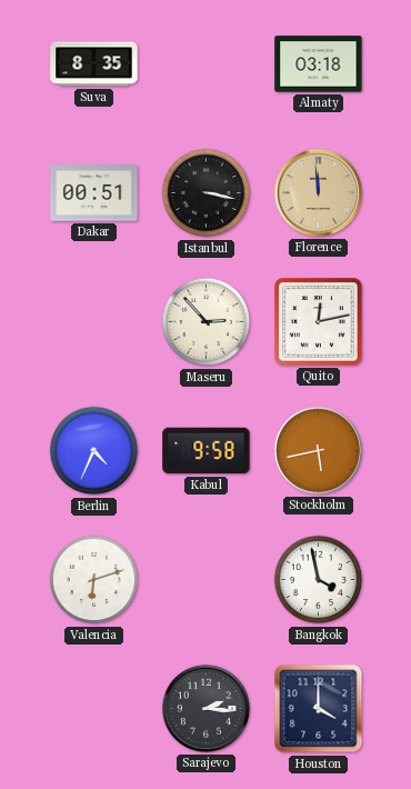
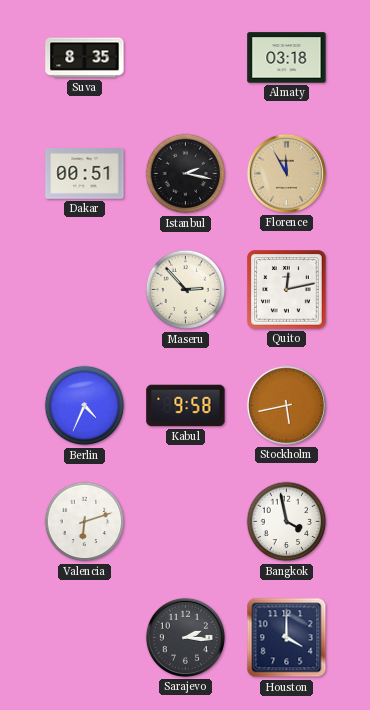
Istanbul: 3:17 -> 2:17
Florence: 11:59 -> 11:55
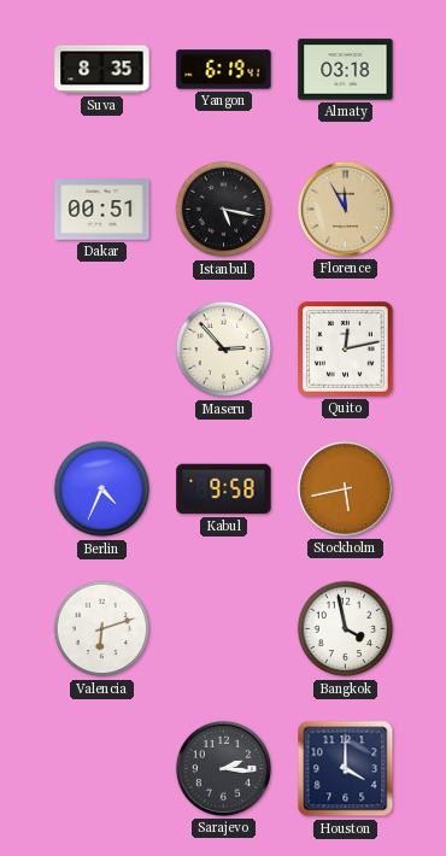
Yangon: none -> 6:19
Istanbul: 2:17 -> 5:17
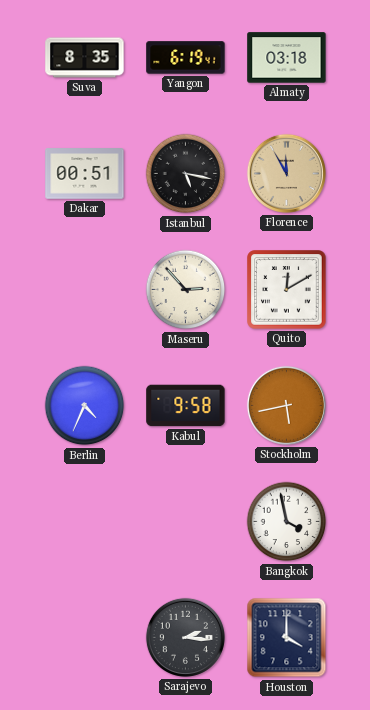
Quito: 12:13 -> 12:10
Valencia: 6:12 -> none
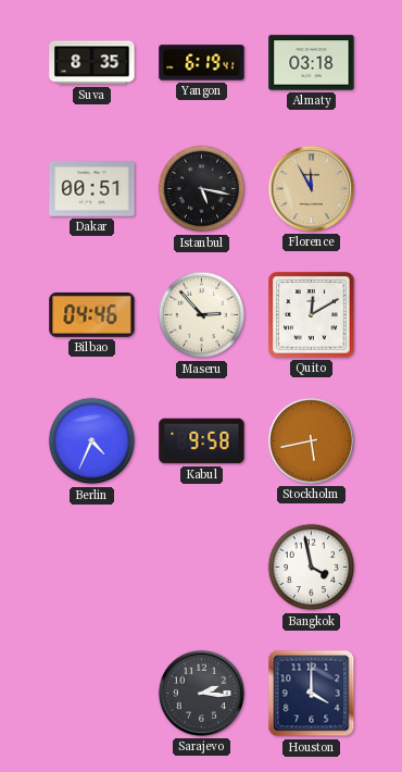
Bilbao: none -> 04:46
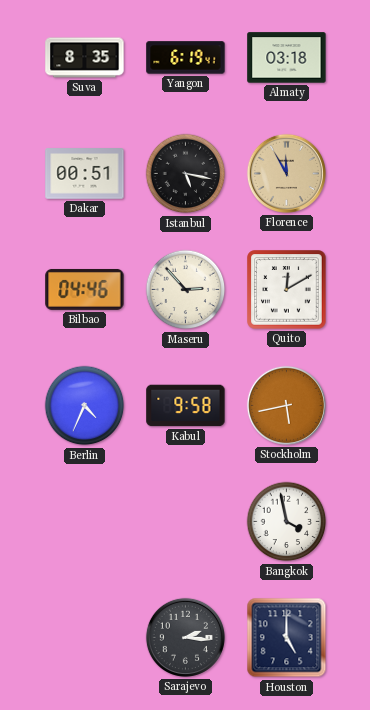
Houston: 4:00 -> 5:00
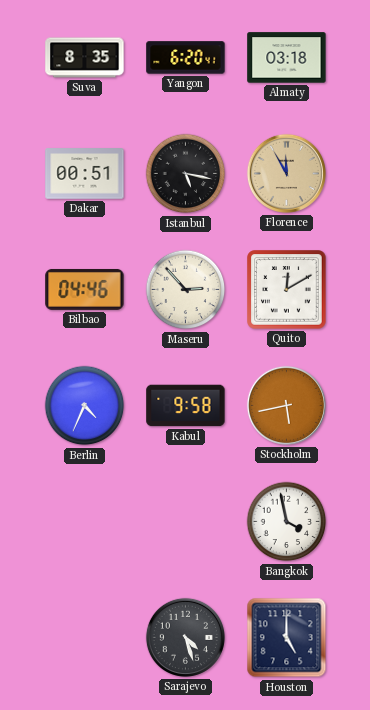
Yangon: 6:19 -> 6:20
Sarajevo: 2:16 -> 4:27
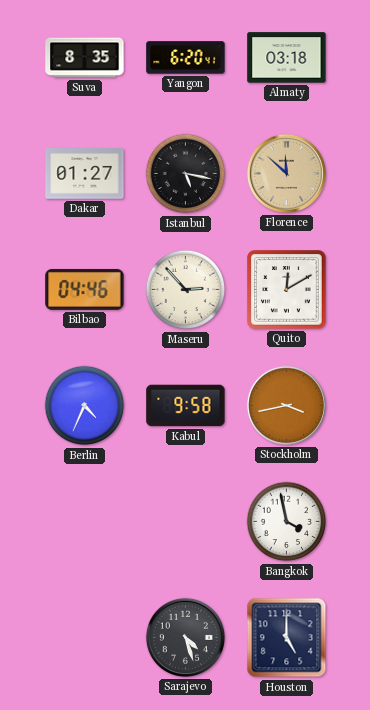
Dakar: 00:51 -> 01:27
Florence: 11:55 -> 11:52
Stockholm: 5:43 -> 3:43
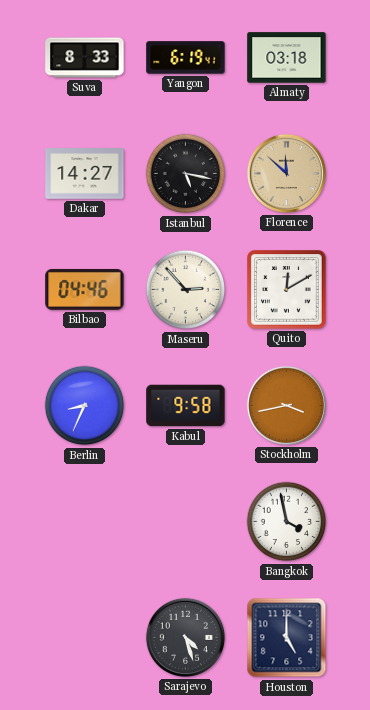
Suva: 8:35 -> 8:33
Yangon: 6:20 -> 6:19
Dakar: 01:27 -> 14:27
Berlin: 4:34 -> 8:34
